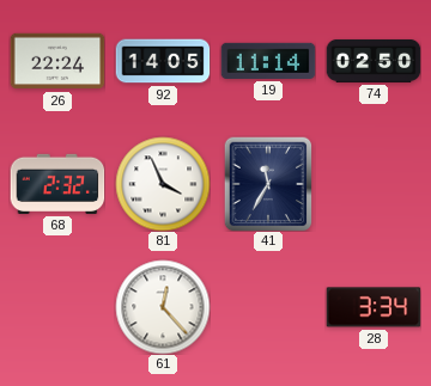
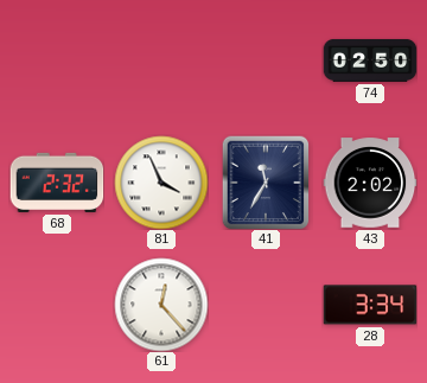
26: 22:24 -> none
92: 14:05 -> none
19: 11:14 -> none
43: none -> 2:02
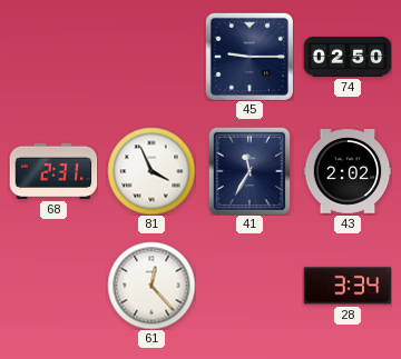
45: none -> 9:15
68: 2:32 -> 2:31
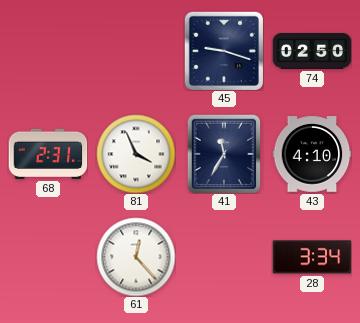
45: 9:15 -> 9:18
43: 2:02 -> 4:10
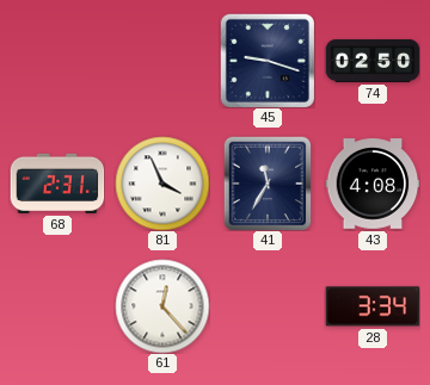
43: 4:10 -> 4:08
